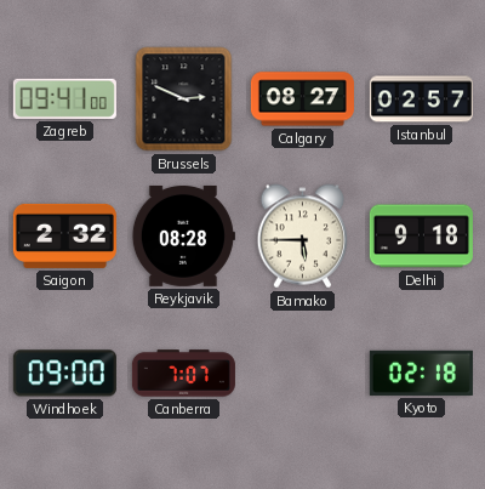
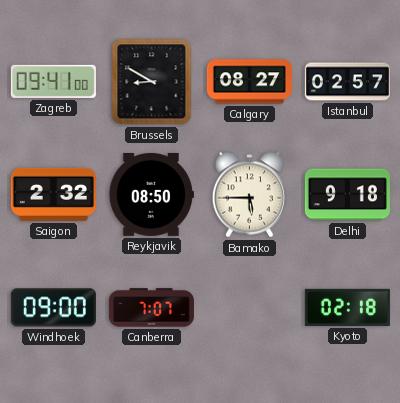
Brussels: 2:49 -> 8:50
Reykjavik: 08:28 -> 08:50
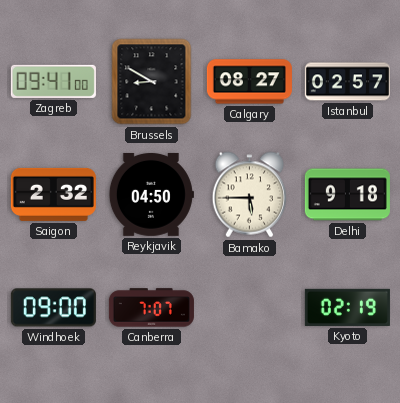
Reykjavik: 08:50 -> 04:50
Kyoto: 02:18 -> 02:19
